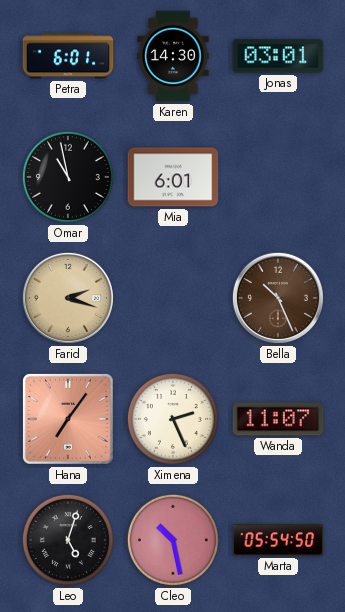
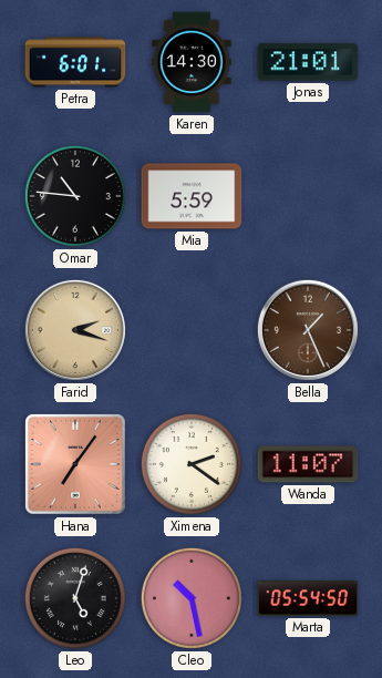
Jonas: 03:01 -> 21:01
Omar: 10:58 -> 10:46
Mia: 6:01 -> 5:59
Bella: 10:26 -> 1:26
Ximena: 2:26 -> 2:21
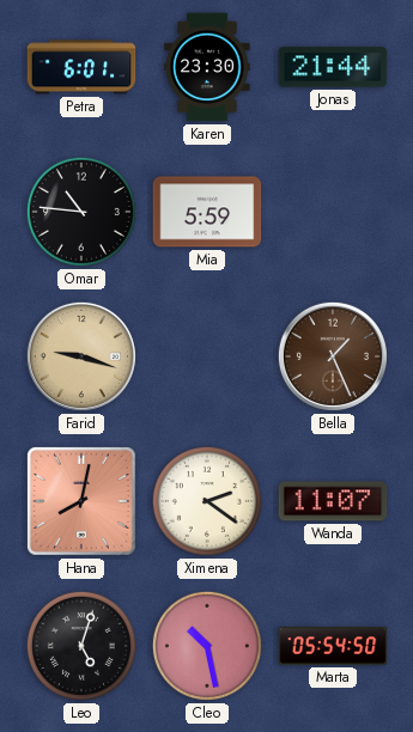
Karen: 14:30 -> 23:30
Jonas: 21:01 -> 21:44
Farid: 2:18 -> 9:18
Hana: 7:06 -> 8:02
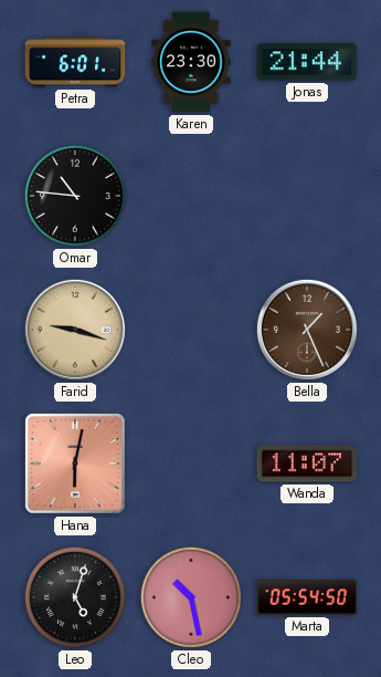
Mia: 5:59 -> none
Hana: 8:02 -> 6:02
Ximena: 2:21 -> none
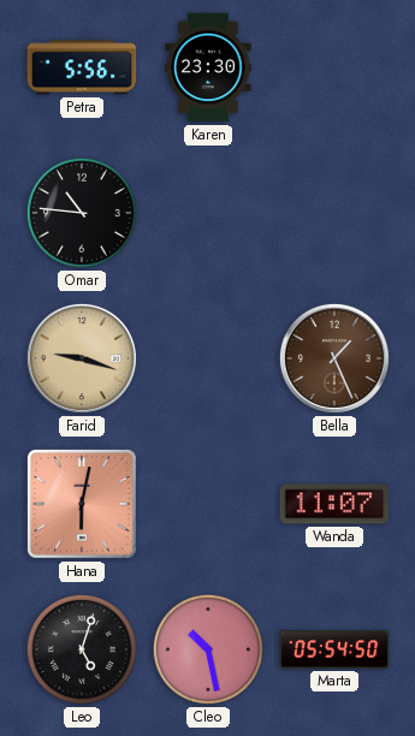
Petra: 6:01 -> 5:56
Jonas: 21:44 -> none
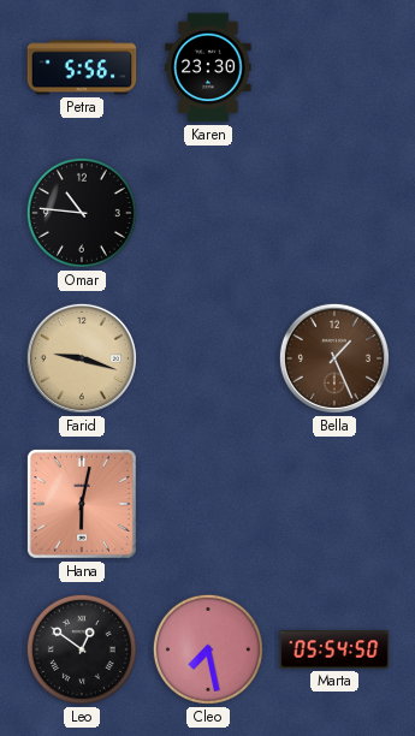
Wanda: 11:07 -> none
Leo: 5:03 -> 12:51
Cleo: 10:28 -> 7:28
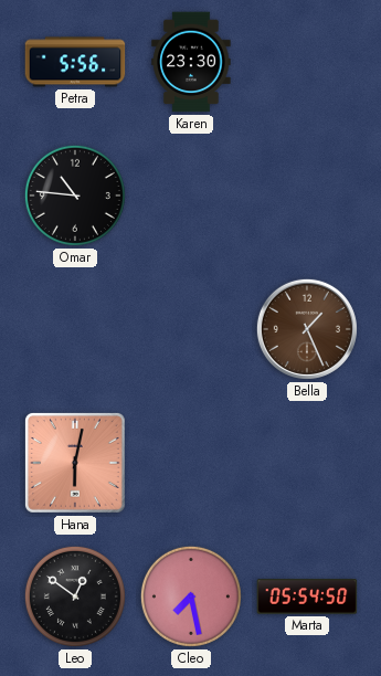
Farid: 9:18 -> none
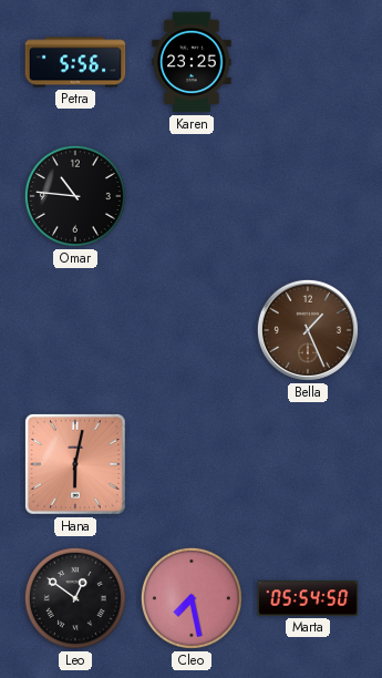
Karen: 23:30 -> 23:25
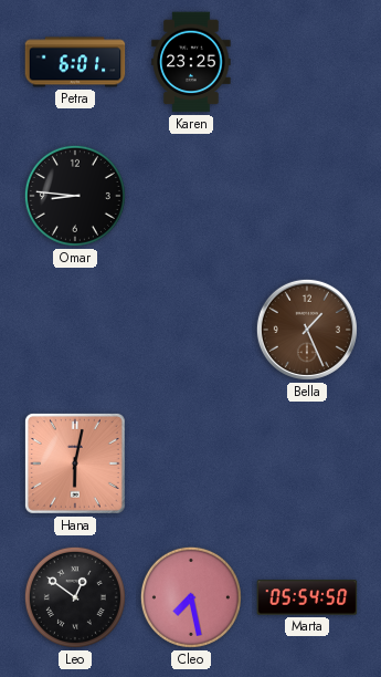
Petra: 5:56 -> 6:01
Omar: 10:46 -> 8:46
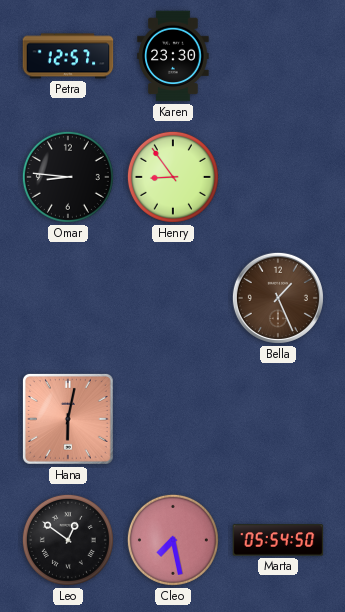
Petra: 6:01 -> 12:57
Karen: 23:25 -> 23:30
Henry: none -> 8:54
